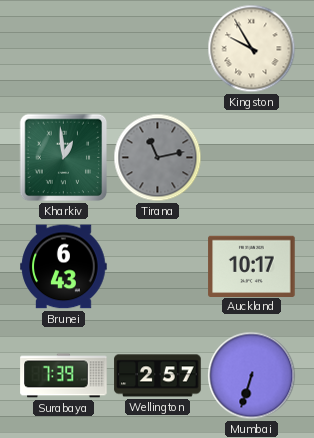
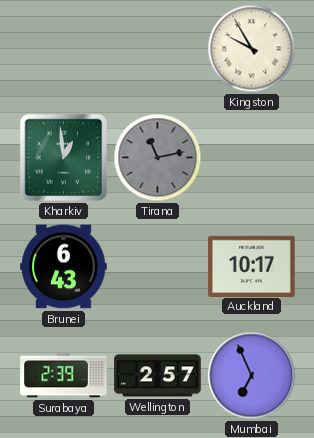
Surabaya: 7:39 -> 2:39
Mumbai: 6:33 -> 6:56
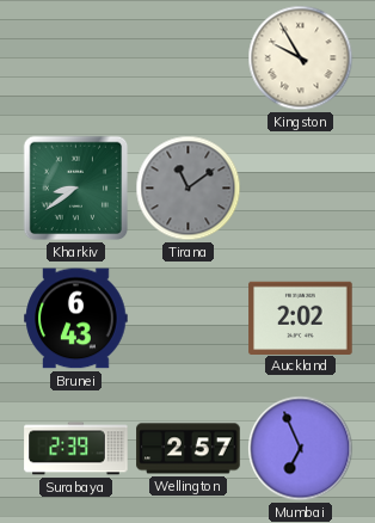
Kharkiv: 12:59 -> 8:39
Tirana: 11:13 -> 11:09
Auckland: 10:17 -> 2:02
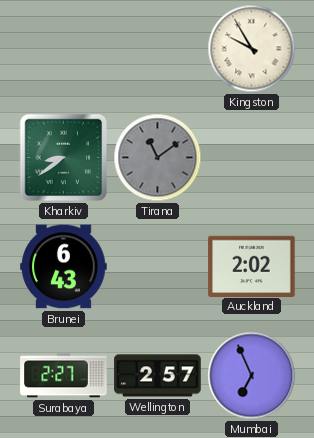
Surabaya: 2:39 -> 2:27
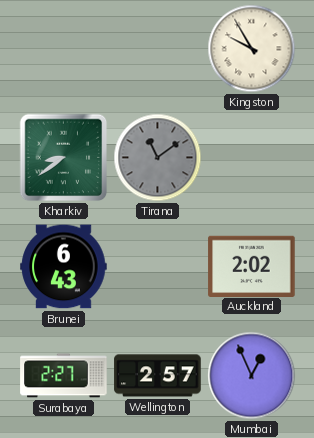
Mumbai: 6:56 -> 12:56
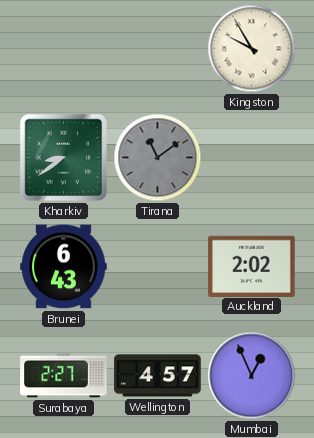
Wellington: 2:57 -> 4:57
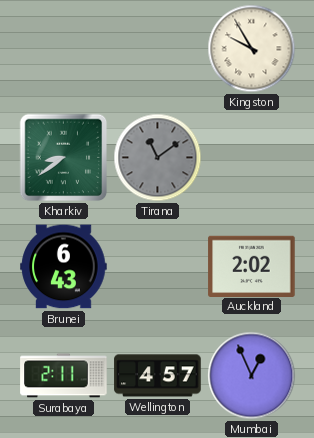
Surabaya: 2:27 -> 2:11
